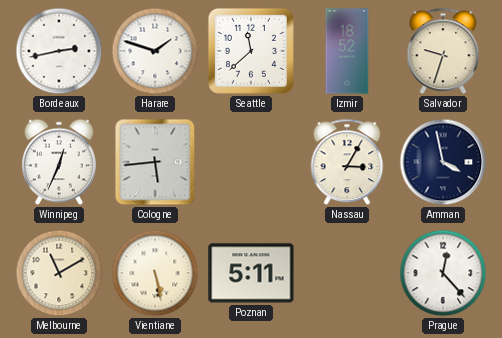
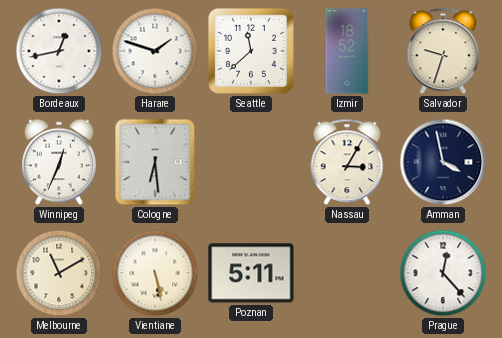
Bordeaux: 2:43 -> 12:43
Cologne: 5:44 -> 6:29
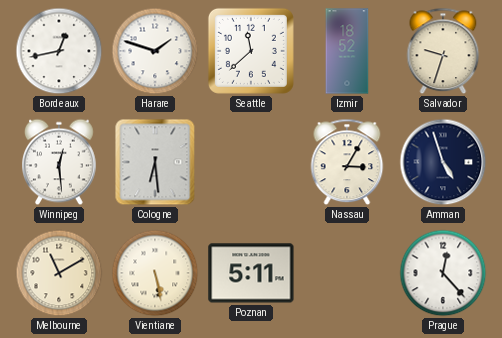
Winnipeg: 12:34 -> 12:29
Amman: 3:58 -> 4:57
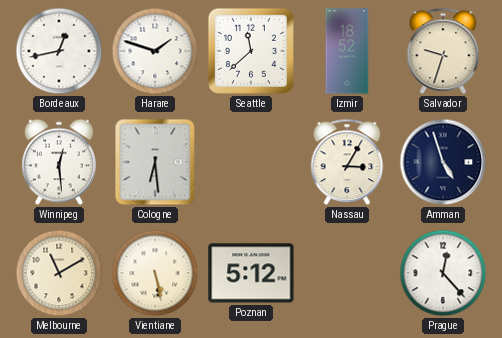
Poznan: 5:11 -> 5:12
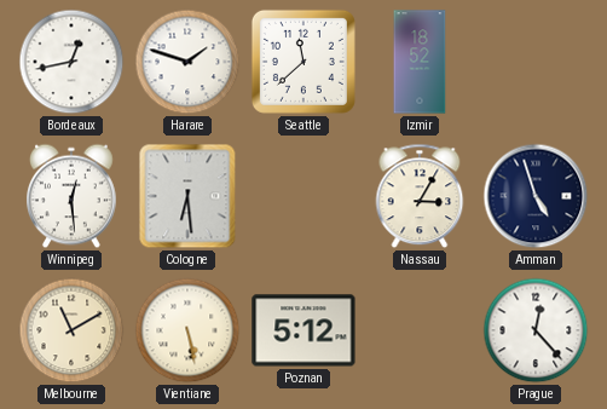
Salvador: 9:33 -> none
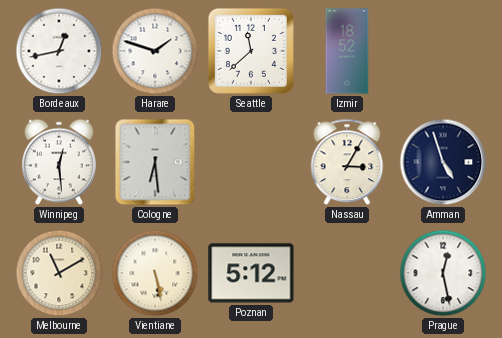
Prague: 12:23 -> 12:28
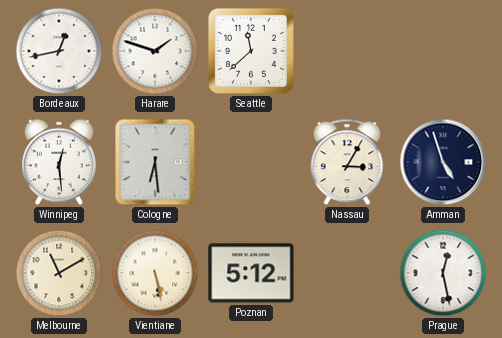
Izmir: 18:52 -> none
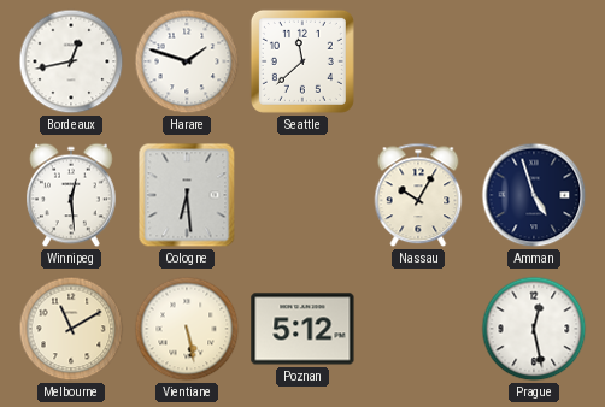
Nassau: 3:05 -> 10:05
